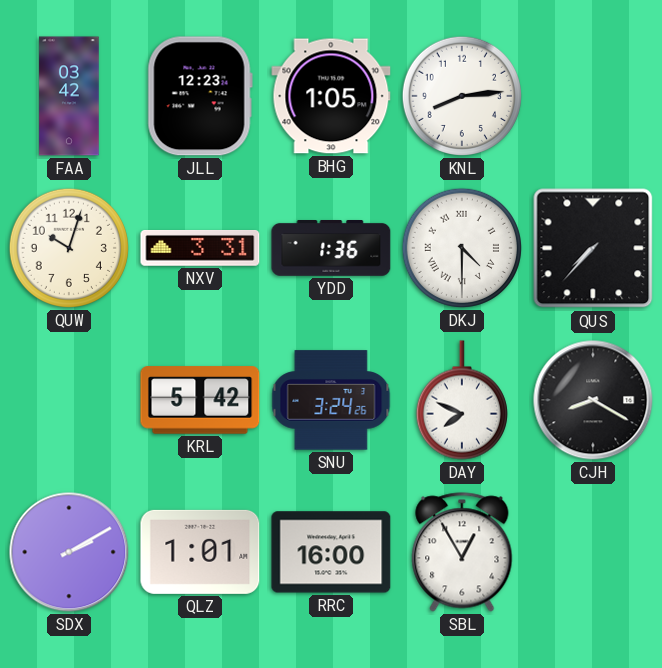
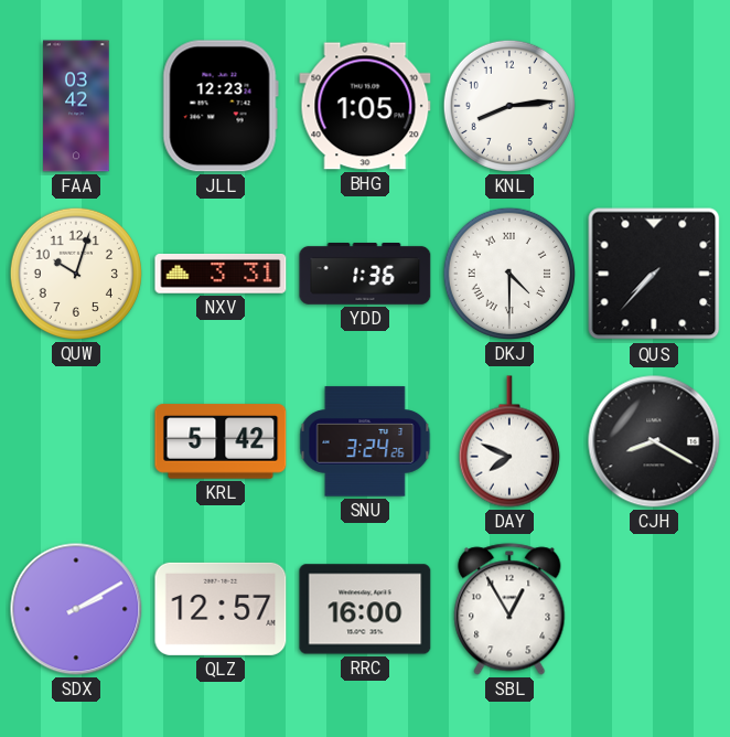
QLZ: 1:01 -> 12:57
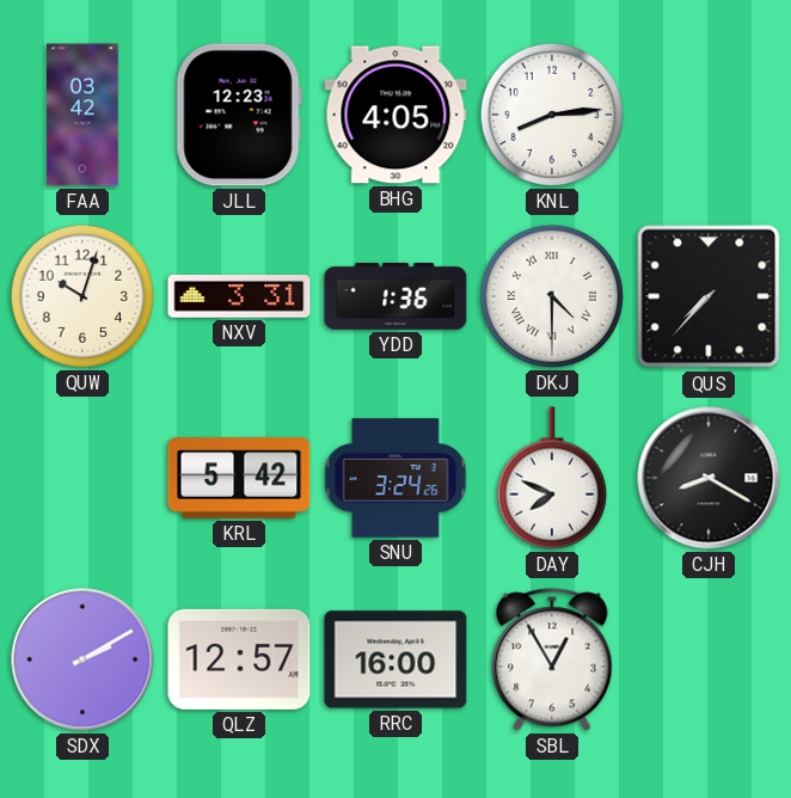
BHG: 1:05 -> 4:05
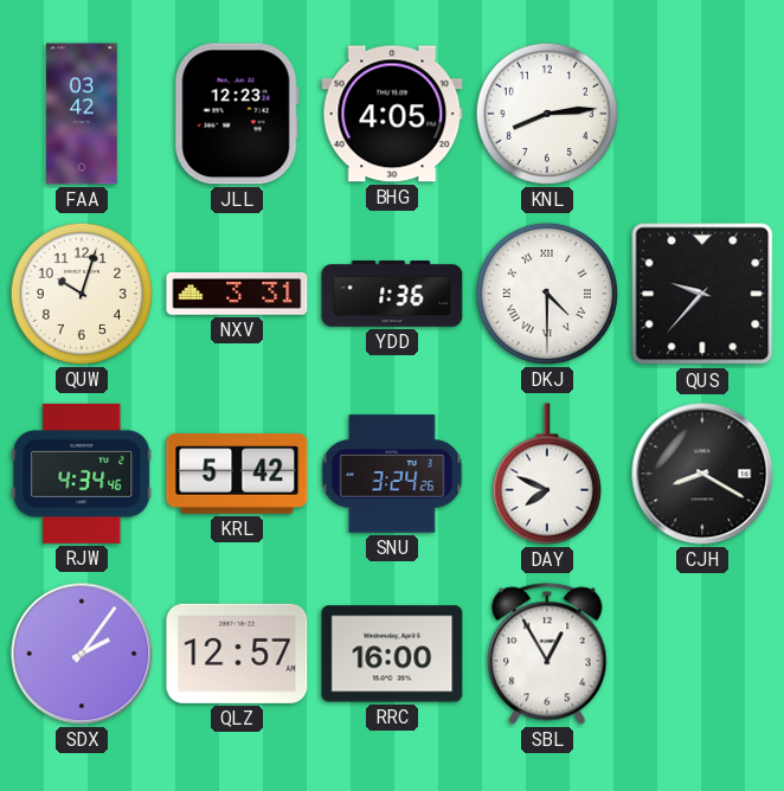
QUS: 7:37 -> 9:37
RJW: none -> 4:34
SDX: 2:10 -> 2:06
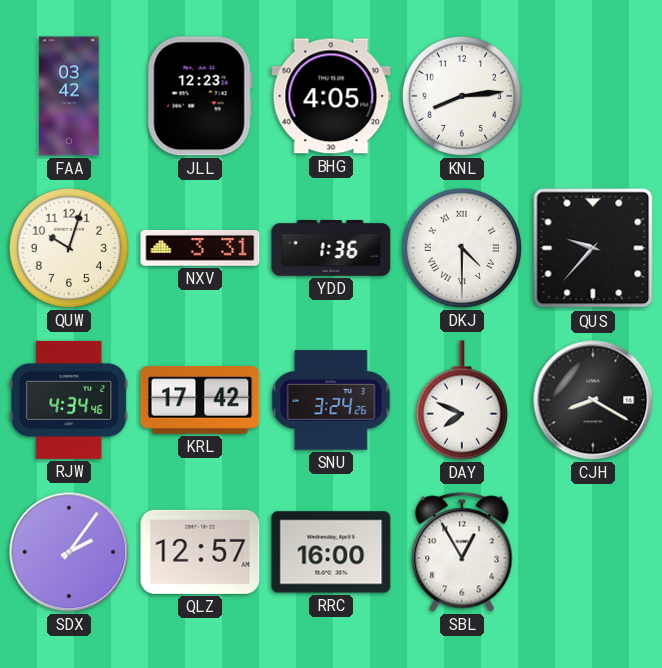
KRL: 5:42 -> 17:42
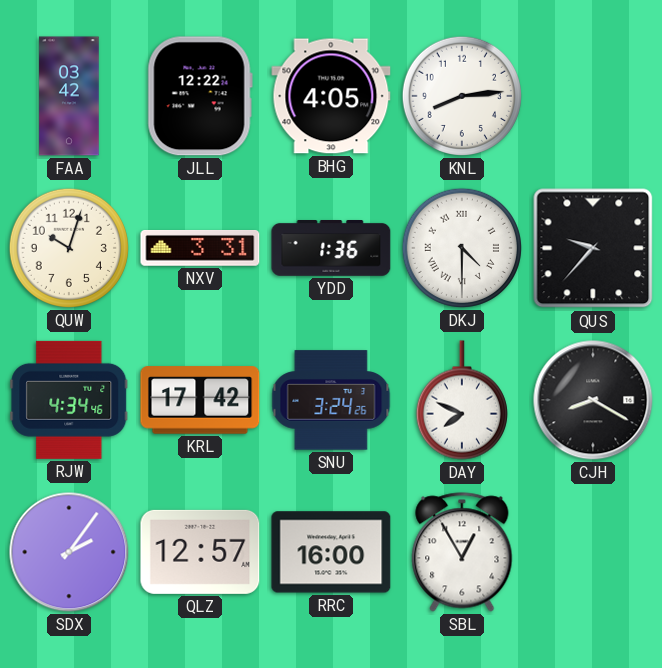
JLL: 12:23 -> 12:22
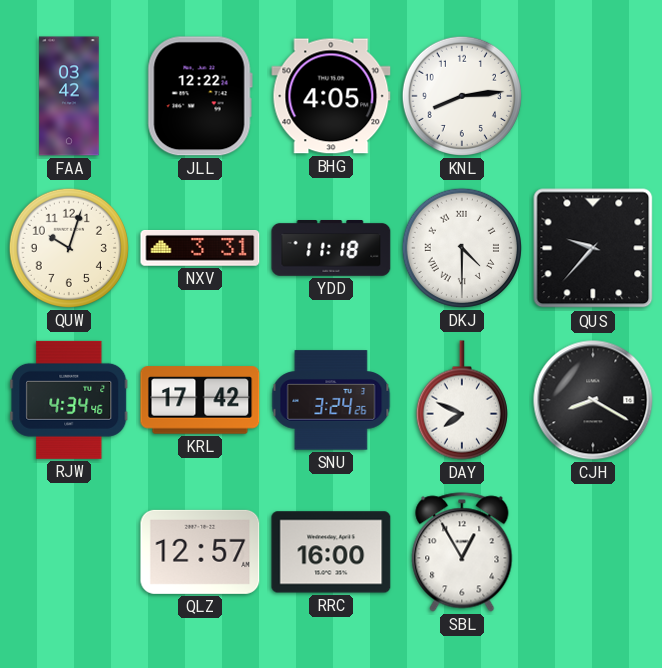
YDD: 1:36 -> 11:18
SDX: 2:06 -> none
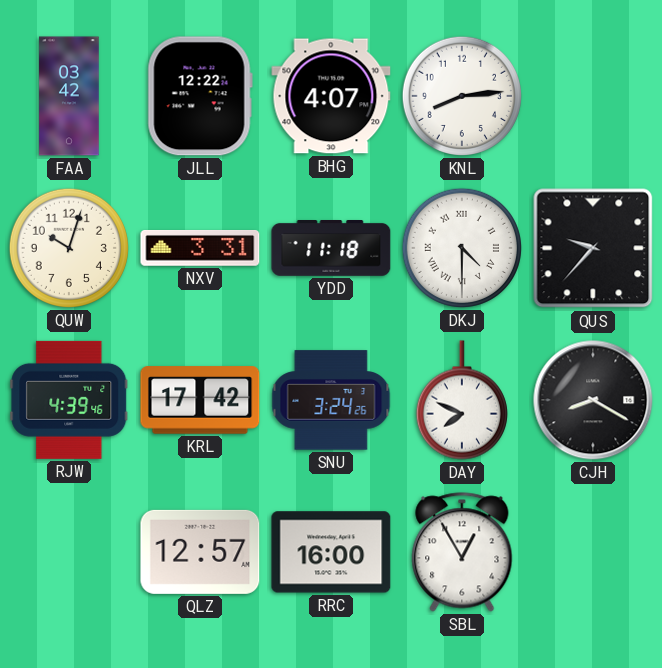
BHG: 4:05 -> 4:07
RJW: 4:34 -> 4:39
